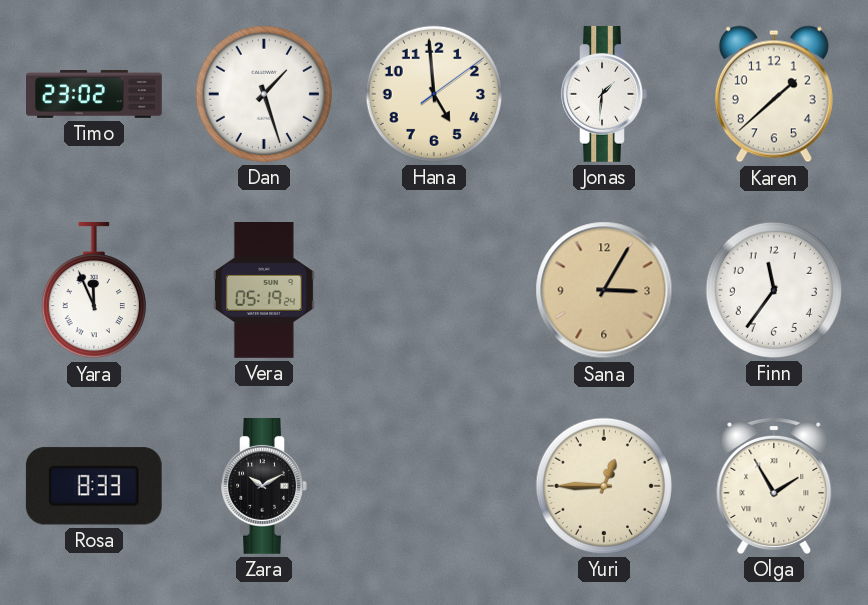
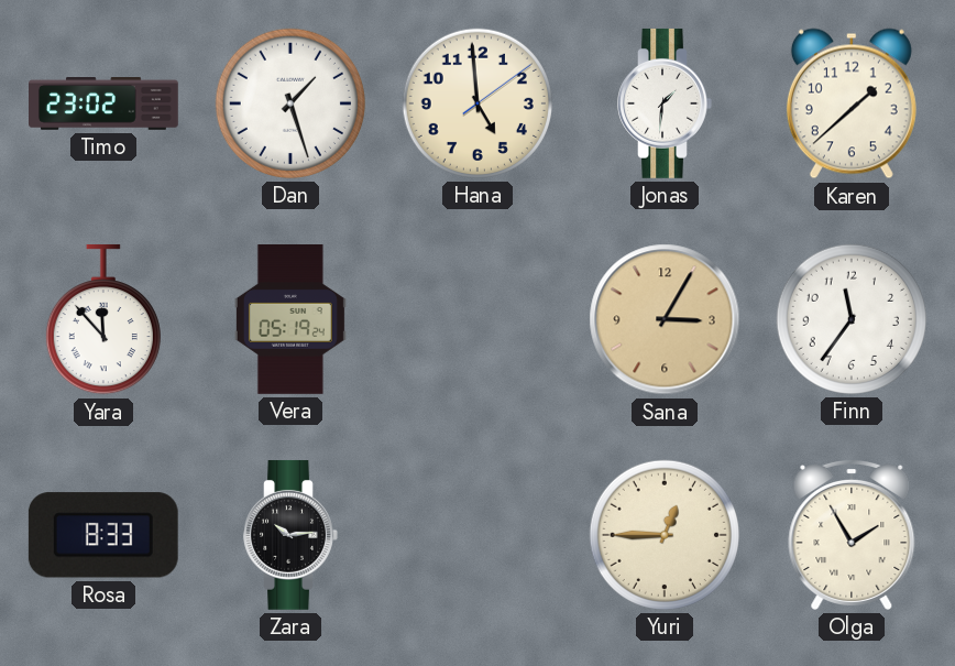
Yara: 11:56 -> 11:53
Zara: 10:10 -> 10:14
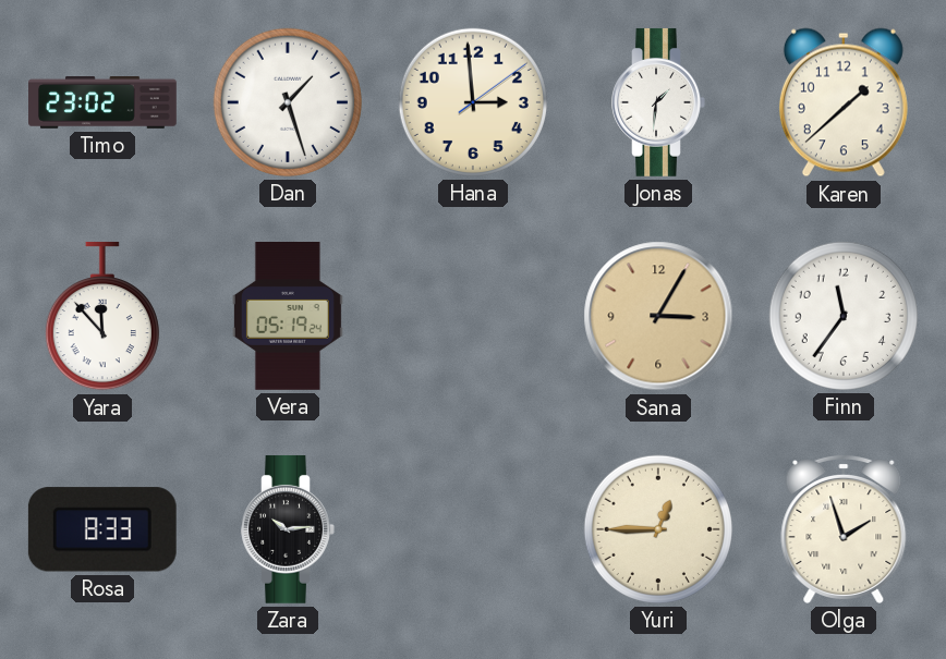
Hana: 4:59 -> 2:59
Olga: 1:55 -> 1:57
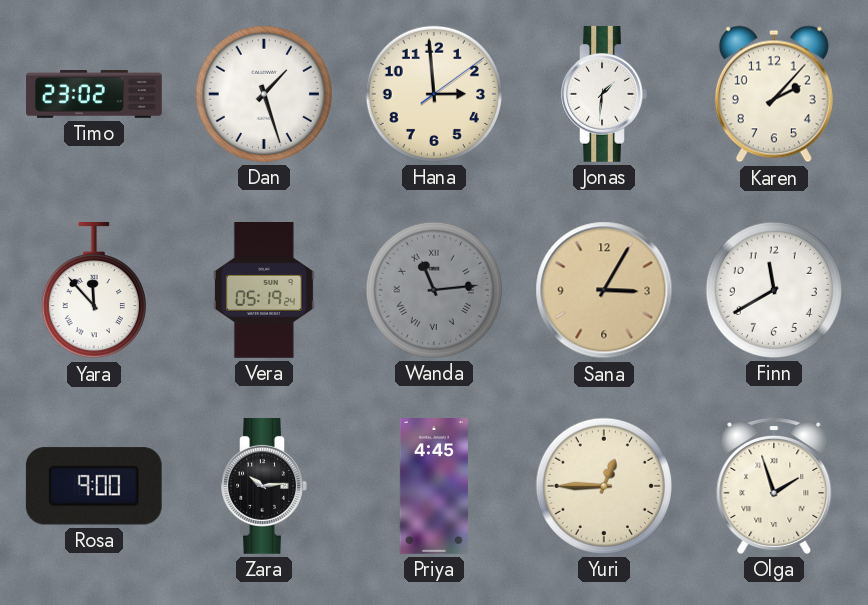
Karen: 1:38 -> 2:07
Wanda: none -> 11:14
Finn: 11:36 -> 11:40
Rosa: 8:33 -> 9:00
Priya: none -> 4:45
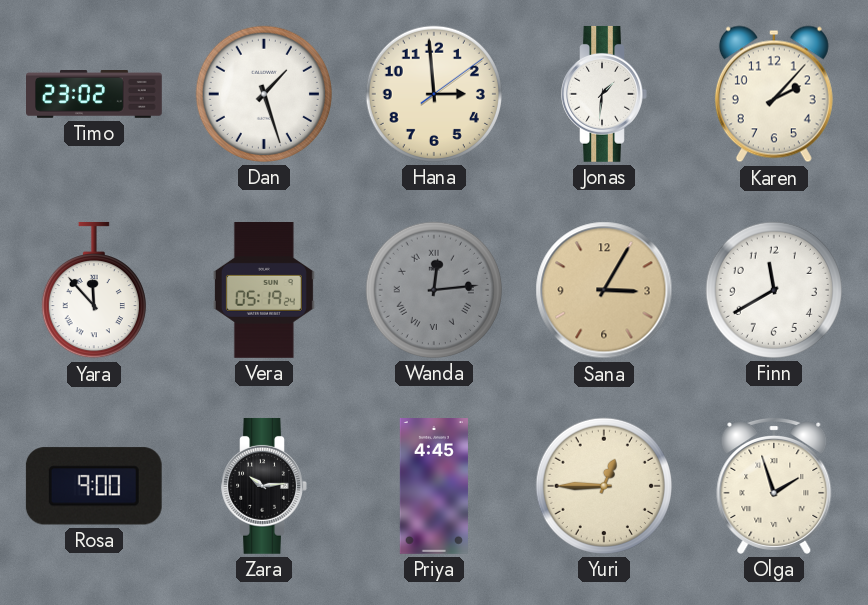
Wanda: 11:14 -> 12:14
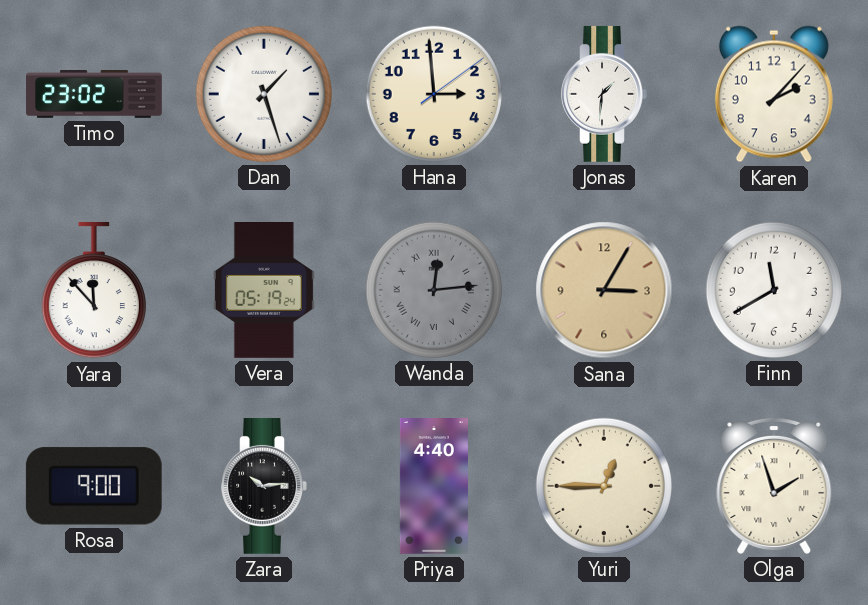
Priya: 4:45 -> 4:40
